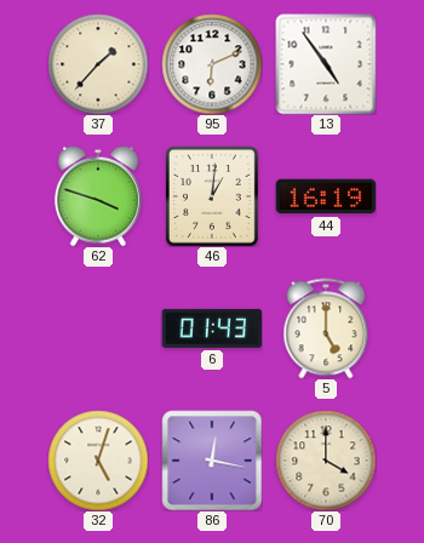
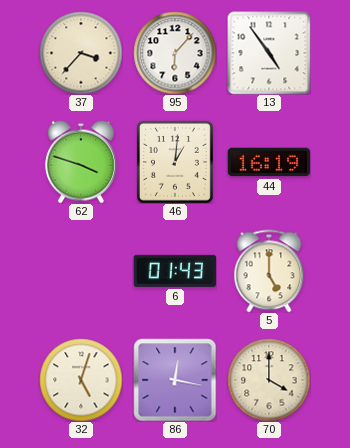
37: 1:37 -> 3:37
95: 6:11 -> 6:07
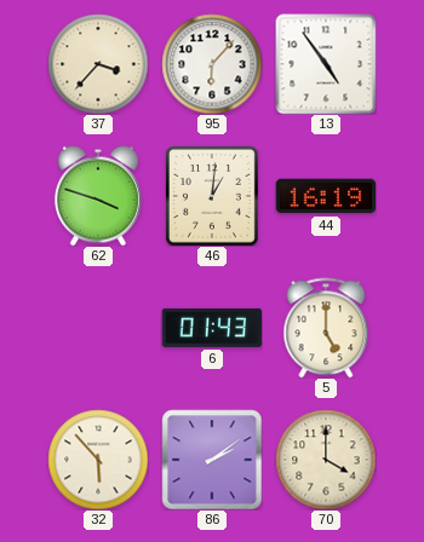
32: 5:03 -> 5:53
86: 12:17 -> 2:09
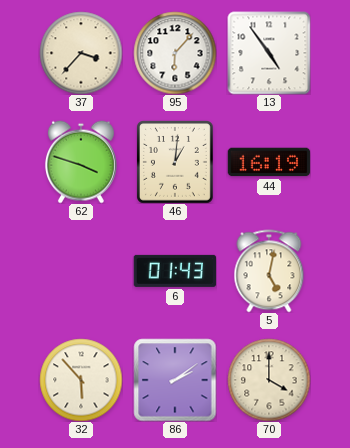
5: 5:00 -> 5:02
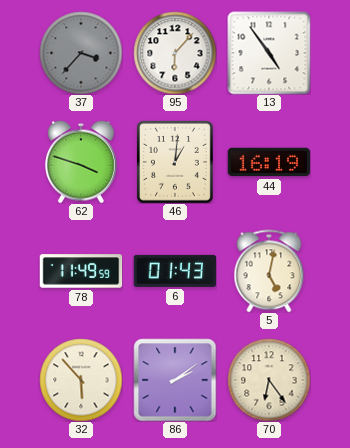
37 dial: cream -> grey
78: none -> 11:49
70: 4:00 -> 6:24
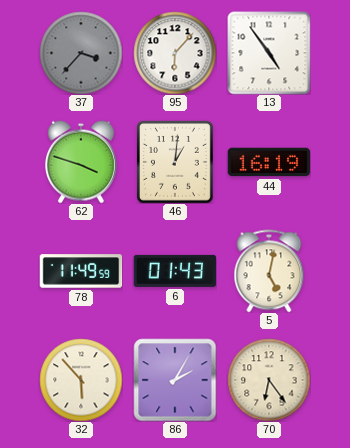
86: 2:09 -> 2:05
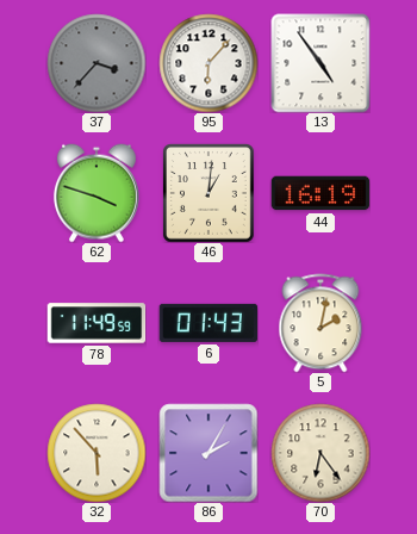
5: 5:02 -> 2:02
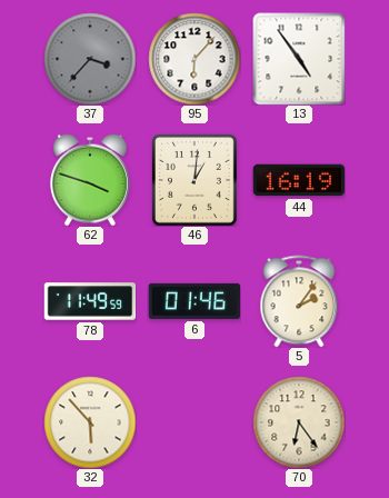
6: 01:43 -> 01:46
5: 2:02 -> 2:06
86: 2:05 -> none
